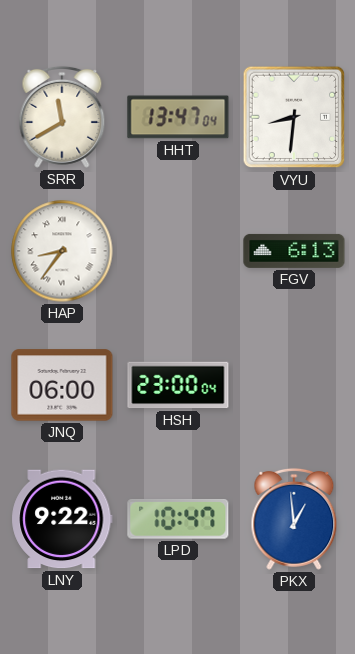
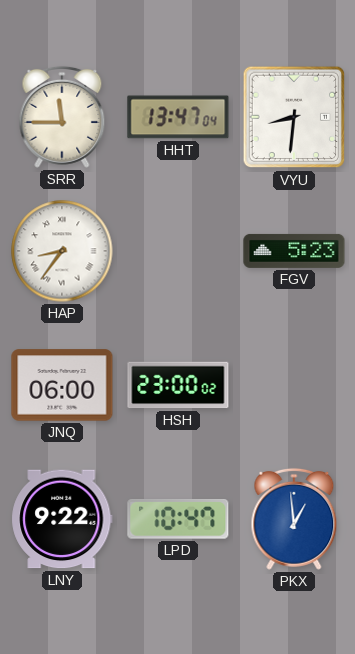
SRR: 11:40 -> 11:45
FGV: 6:13 -> 5:23
HSH: 23:00:04 -> 23:00:02
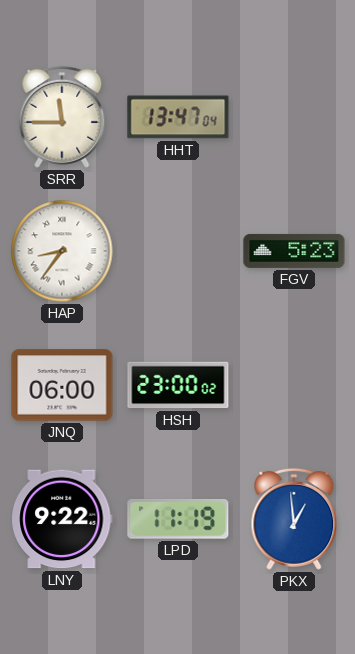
VYU: 8:31 -> none
LPD: 10:47 -> 11:19
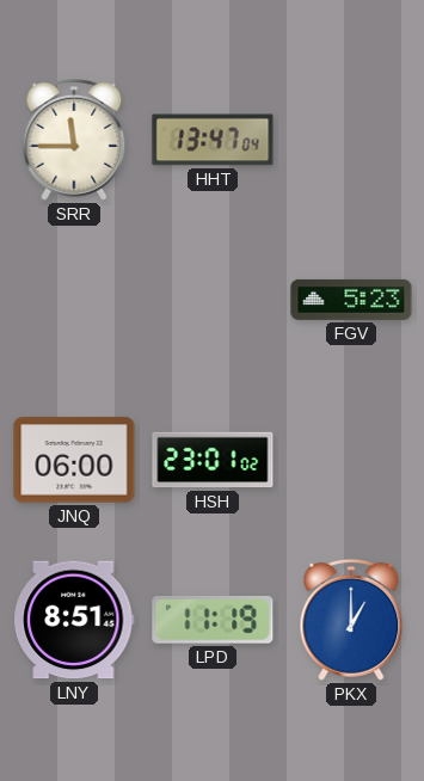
HAP: 8:36 -> none
HSH: 23:00 -> 23:01
LNY: 9:22 -> 8:51
PKX: 12:59 -> 1:00
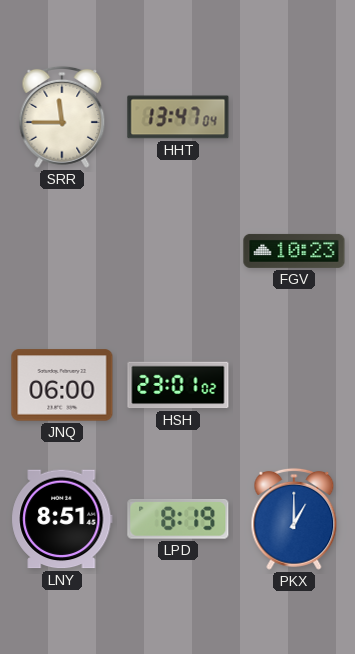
FGV: 5:23 -> 10:23
LPD: 11:19 -> 8:19
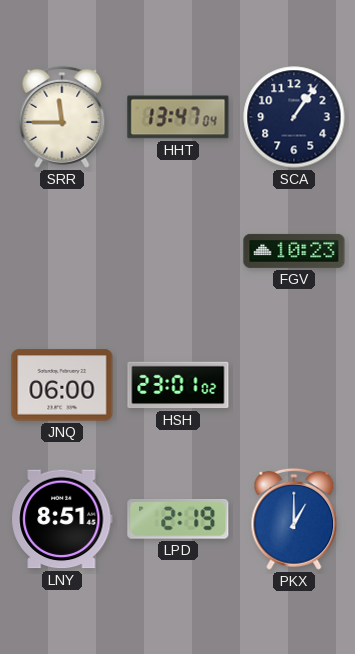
SCA: none -> 1:06
LPD: 8:19 -> 2:19
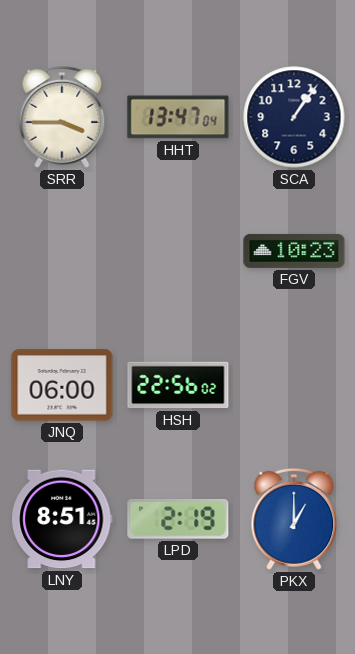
SRR: 11:45 -> 3:45
HSH: 23:01 -> 22:56
